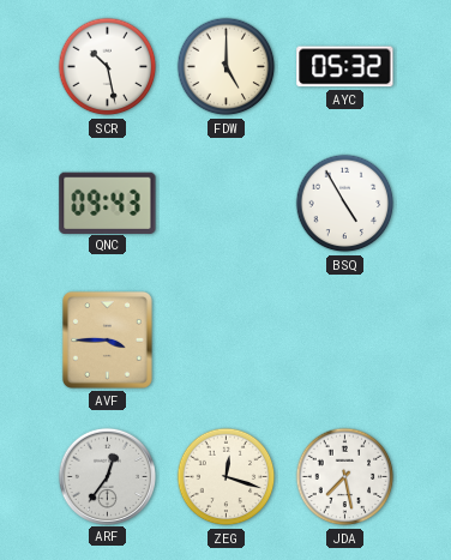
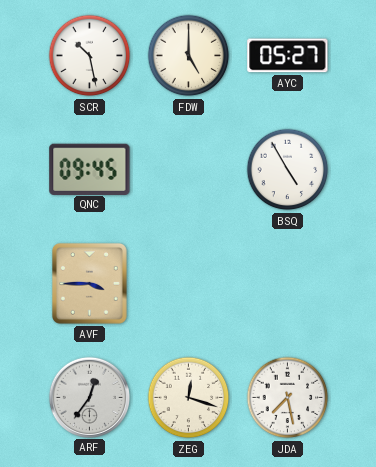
AYC: 05:32 -> 05:27
QNC: 09:43 -> 09:45
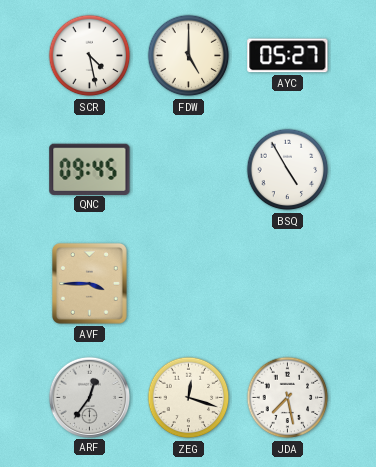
SCR: 10:28 -> 4:28
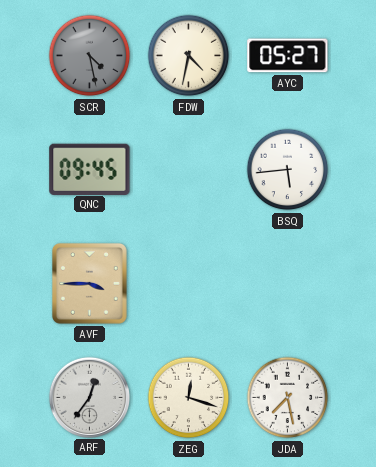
SCR dial: white -> grey
FDW: 5:00 -> 4:32
BSQ: 4:55 -> 5:44
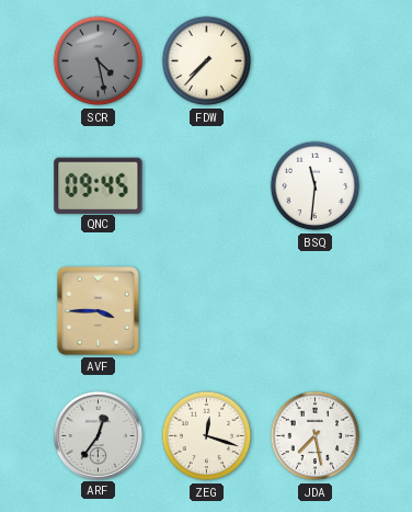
FDW: 4:32 -> 7:37
AYC: 05:27 -> none
BSQ: 5:44 -> 11:31
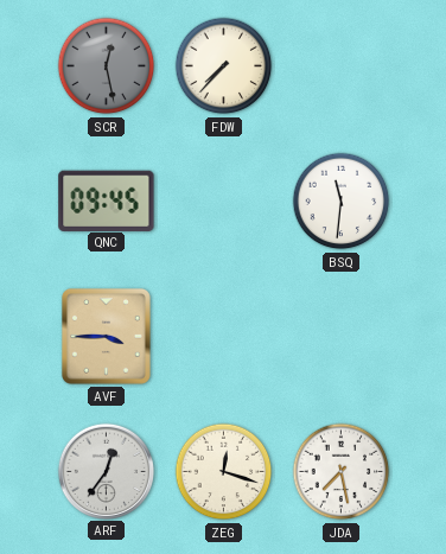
SCR: 4:28 -> 12:28
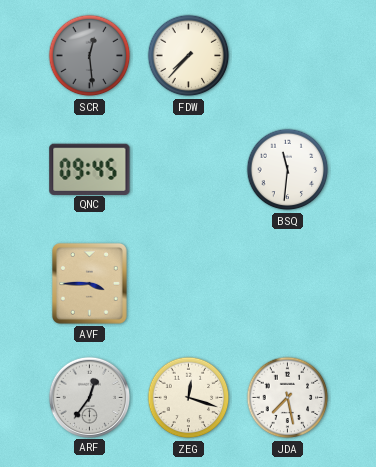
SCR: 12:28 -> 12:29
